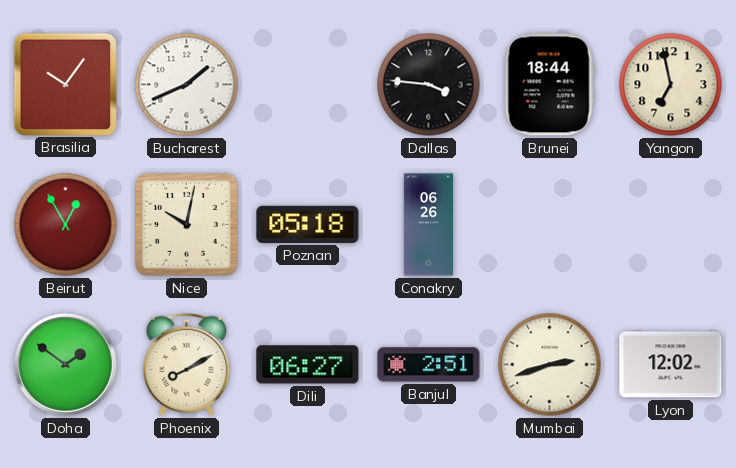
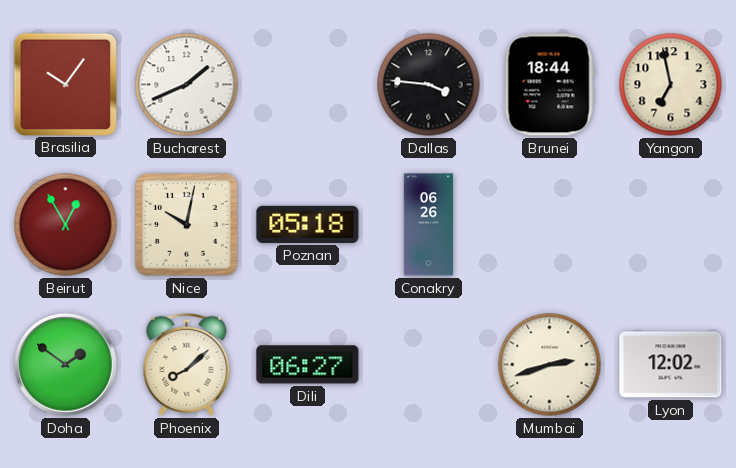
Phoenix: 8:10 -> 8:08
Banjul: 2:51 -> none
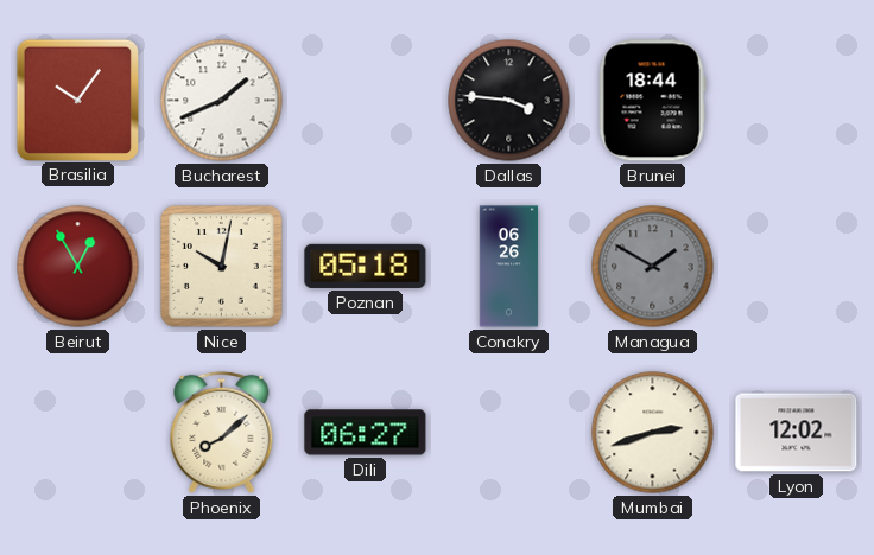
Yangon: 6:58 -> none
Managua: none -> 1:50
Doha: 1:51 -> none
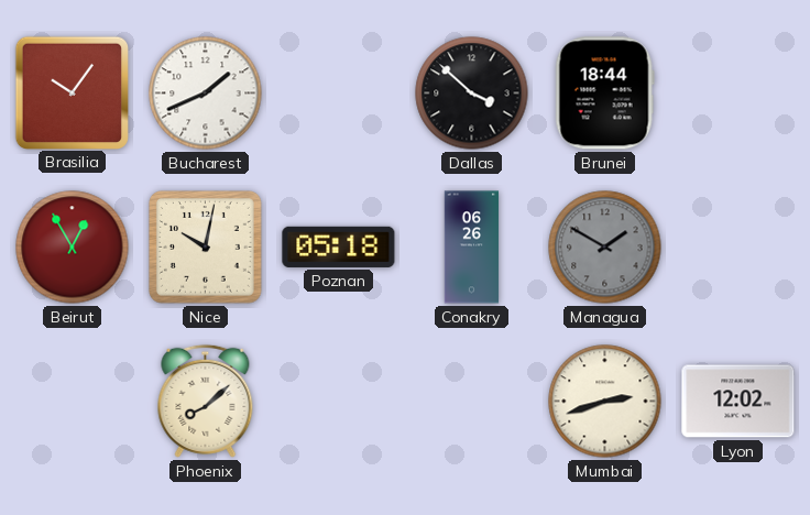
Dallas: 3:46 -> 3:52
Dili: 06:27 -> none
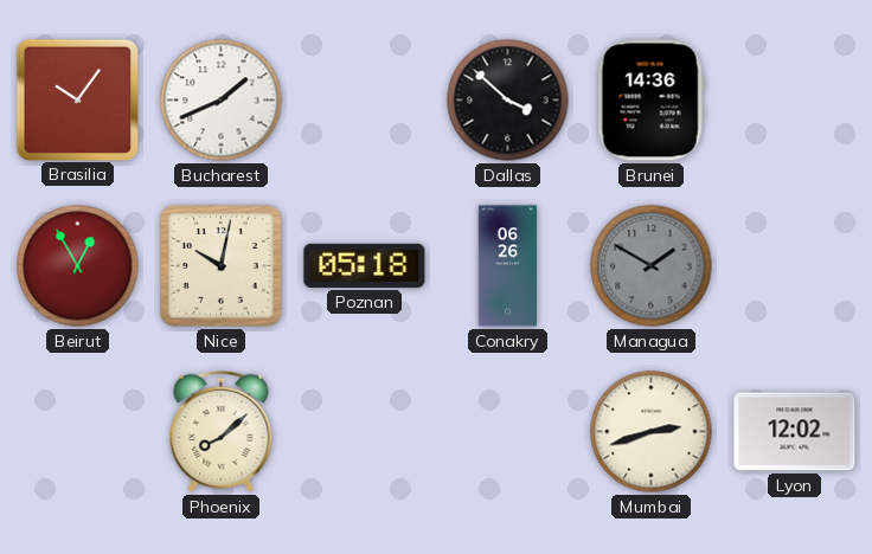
Brunei: 18:44 -> 14:36
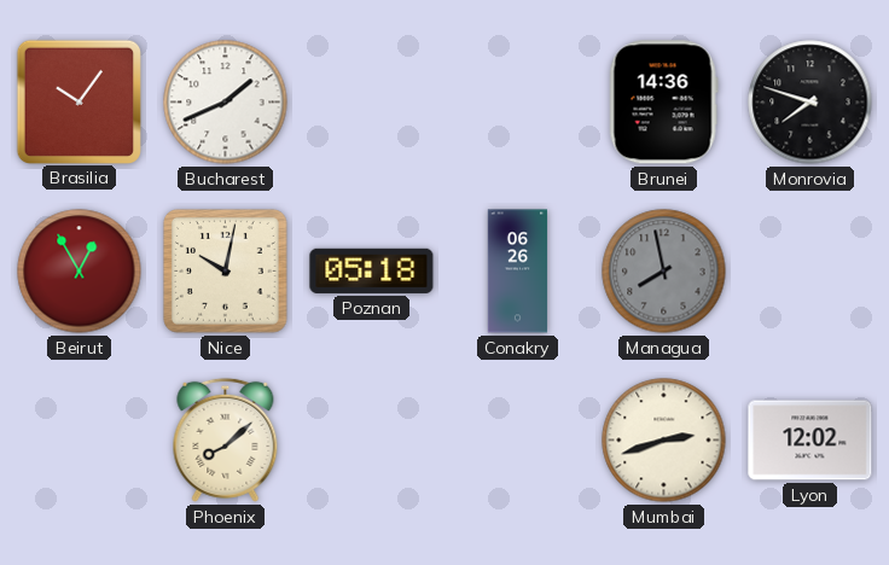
Dallas: 3:52 -> none
Monrovia: none -> 7:48
Managua: 1:50 -> 7:58
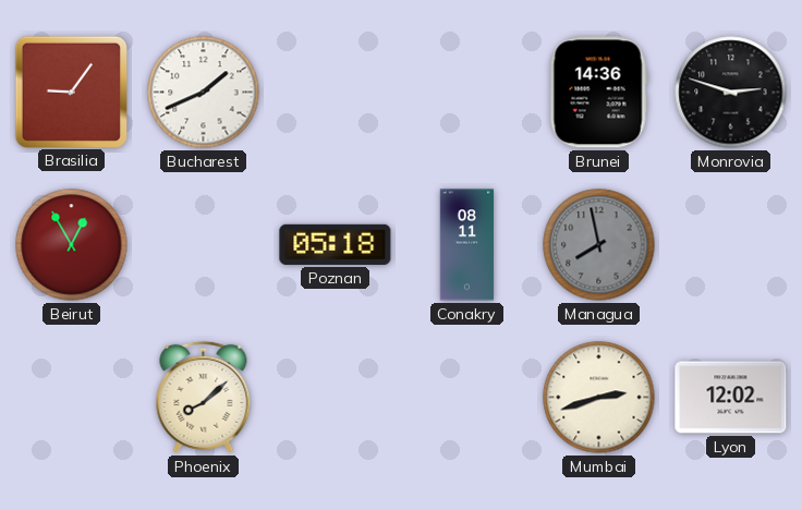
Brasilia: 10:06 -> 9:06
Monrovia: 7:48 -> 2:48
Nice: 10:02 -> none
Conakry: 06:26 -> 08:11
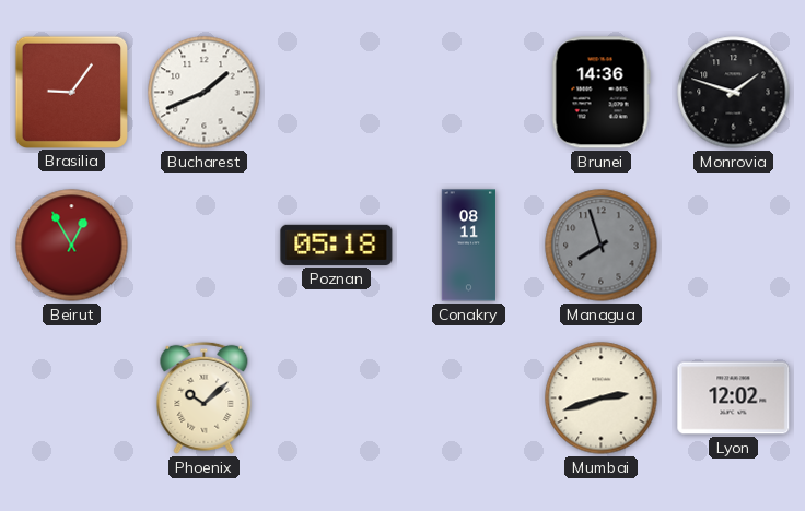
Monrovia: 2:48 -> 1:48
Managua: 7:58 -> 7:57
Phoenix: 8:08 -> 10:08
